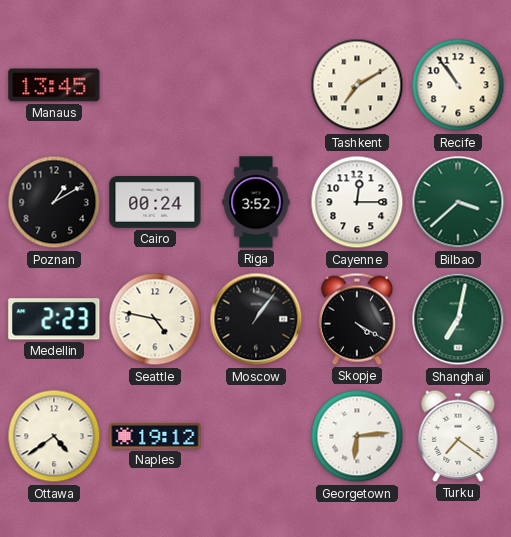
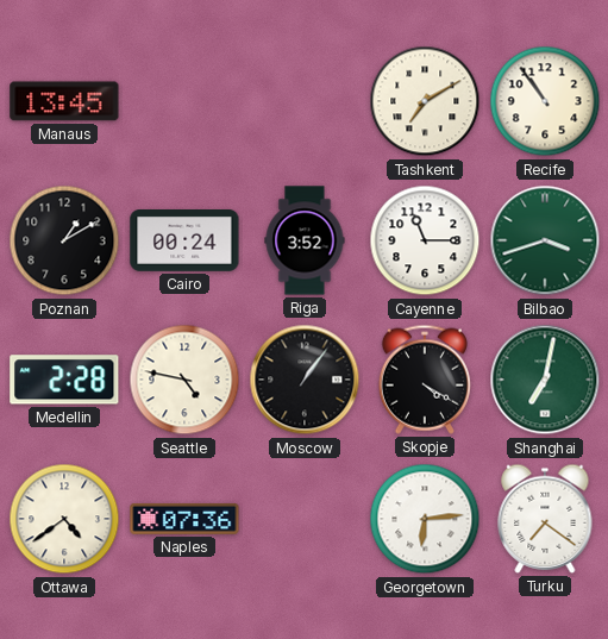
Cayenne: 12:15 -> 11:15
Bilbao: 3:38 -> 3:42
Medellin: 2:23 -> 2:28
Naples: 19:12 -> 07:36
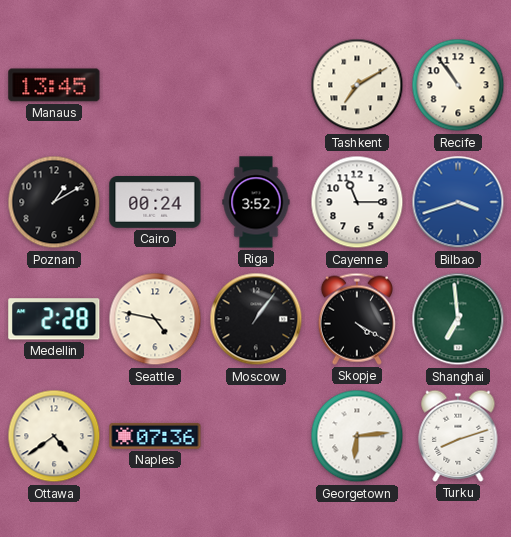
Bilbao dial: green -> blue
Shanghai: 7:02 -> 6:59
Turku: 7:21 -> 8:12
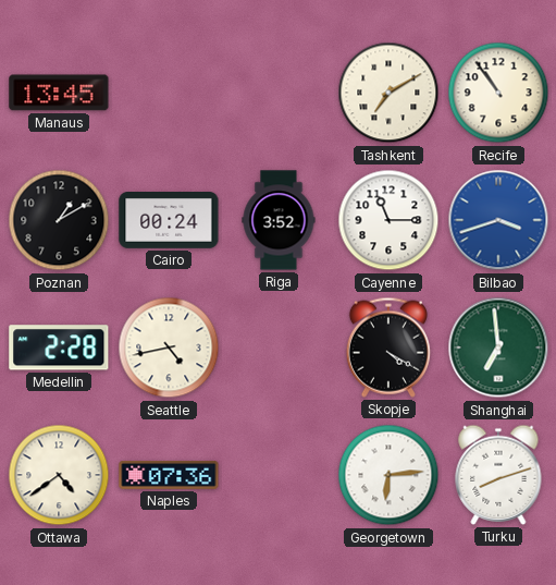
Seattle: 4:47 -> 4:43
Moscow: 1:06 -> none
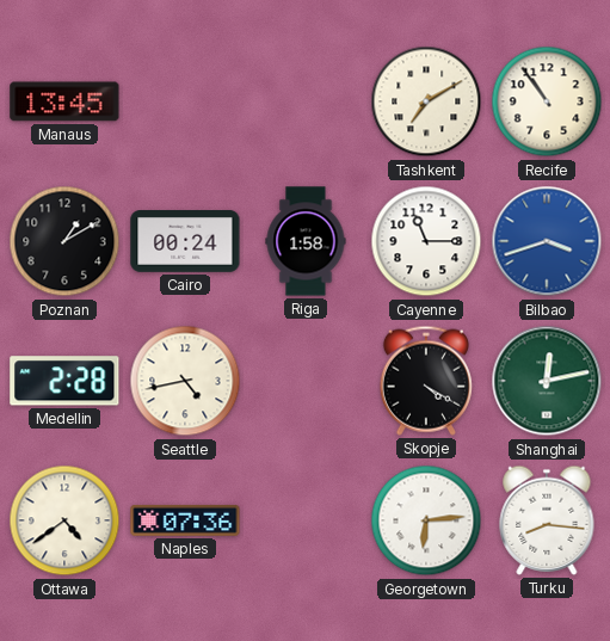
Riga: 3:52 -> 1:58
Shanghai: 6:59 -> 12:13
Turku: 8:12 -> 8:16
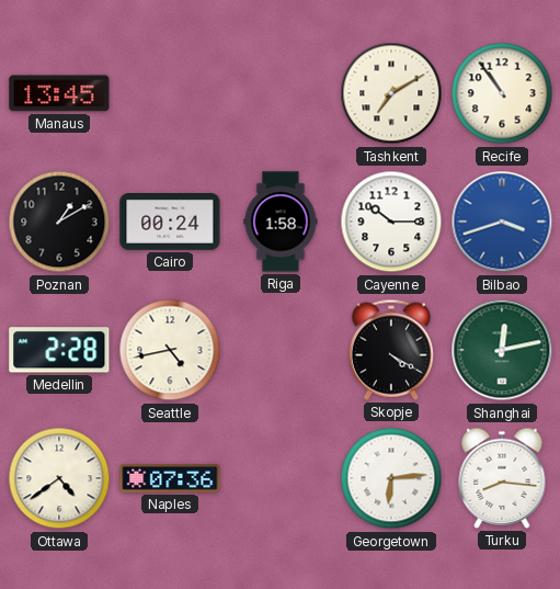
Cayenne: 11:15 -> 10:15
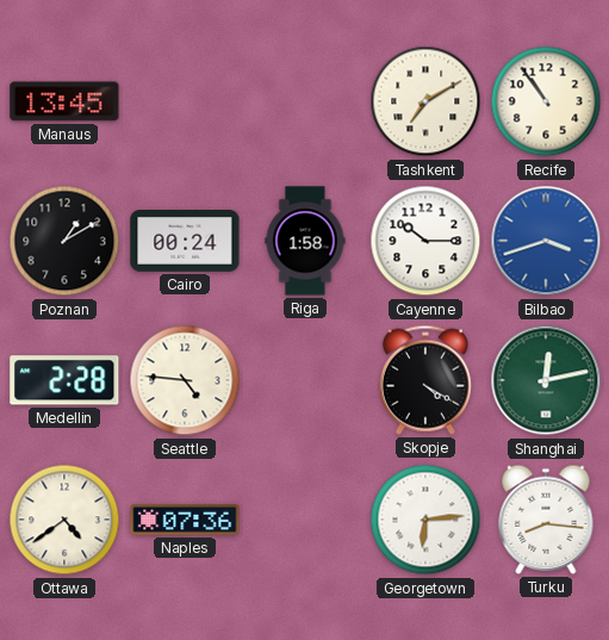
Seattle: 4:43 -> 4:46
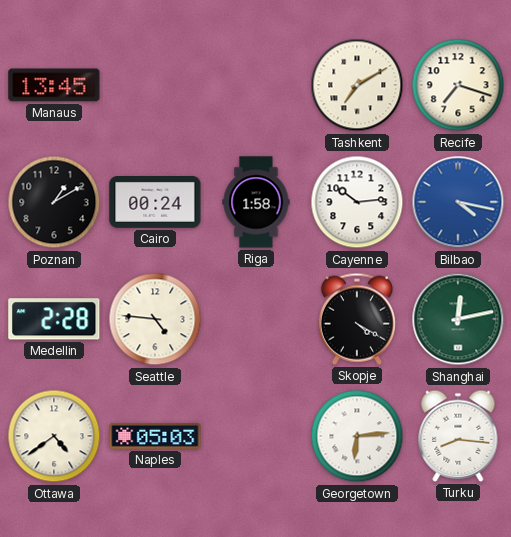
Recife: 10:54 -> 7:18
Cayenne: 10:15 -> 10:14
Bilbao: 3:42 -> 4:17
Naples: 07:36 -> 05:03
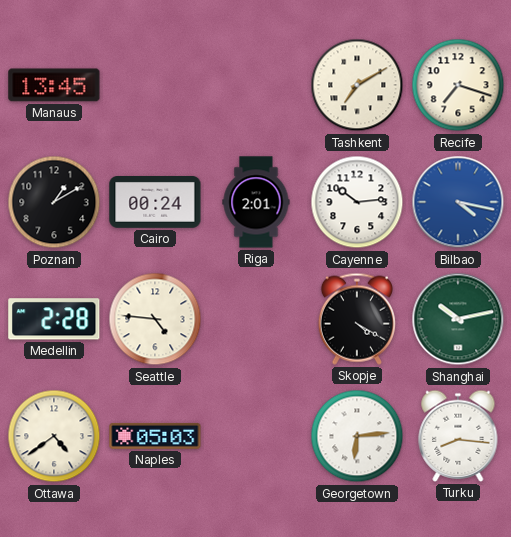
Riga: 1:58 -> 2:01
Shanghai: 12:13 -> 10:13
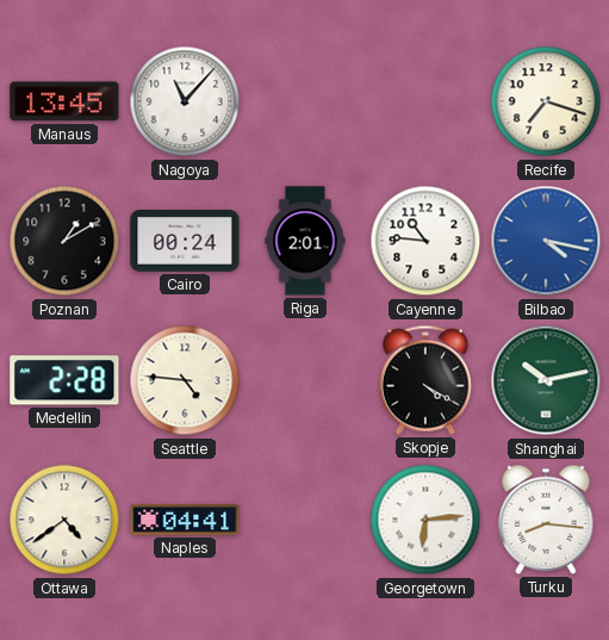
Nagoya: none -> 11:07
Tashkent: 7:10 -> none
Cayenne: 10:14 -> 10:46
Naples: 05:03 -> 04:41
